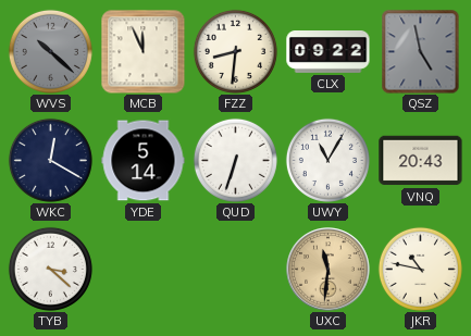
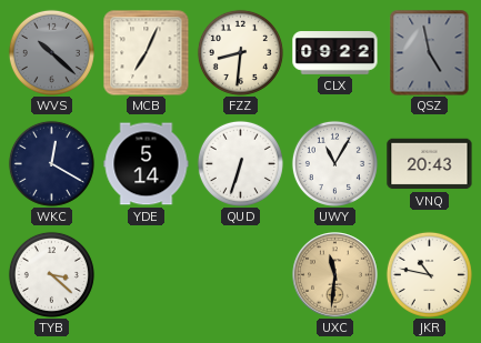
MCB: 11:56 -> 7:04
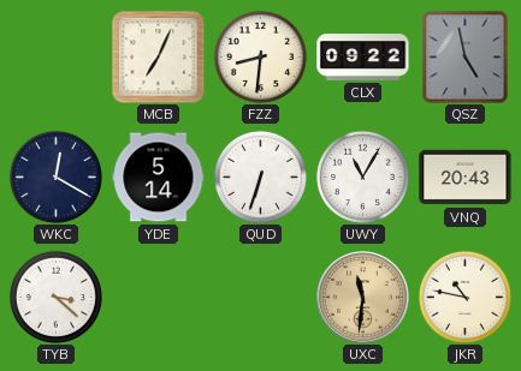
WVS: 10:22 -> none
